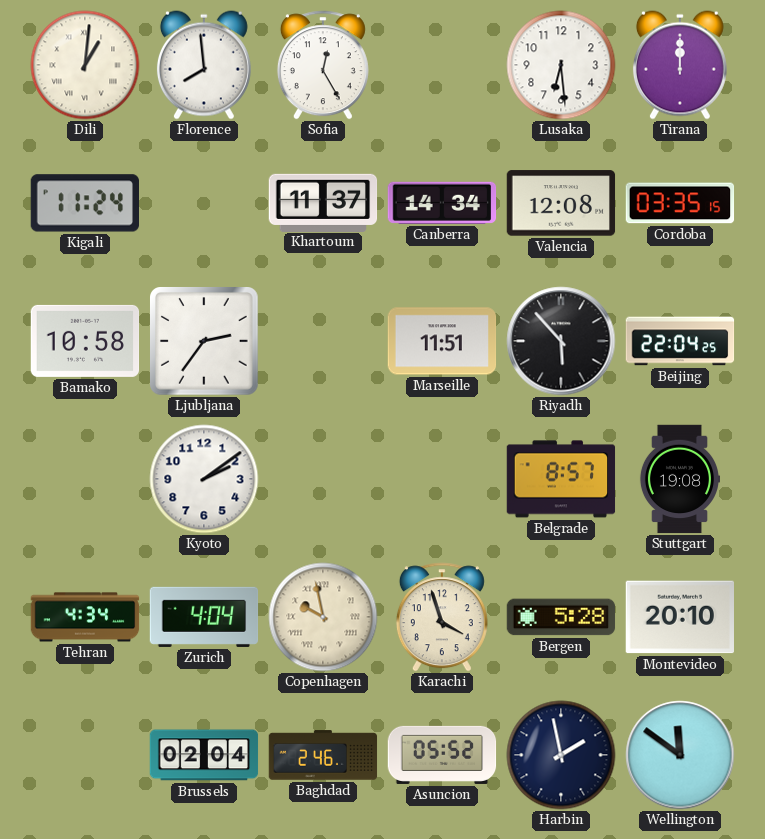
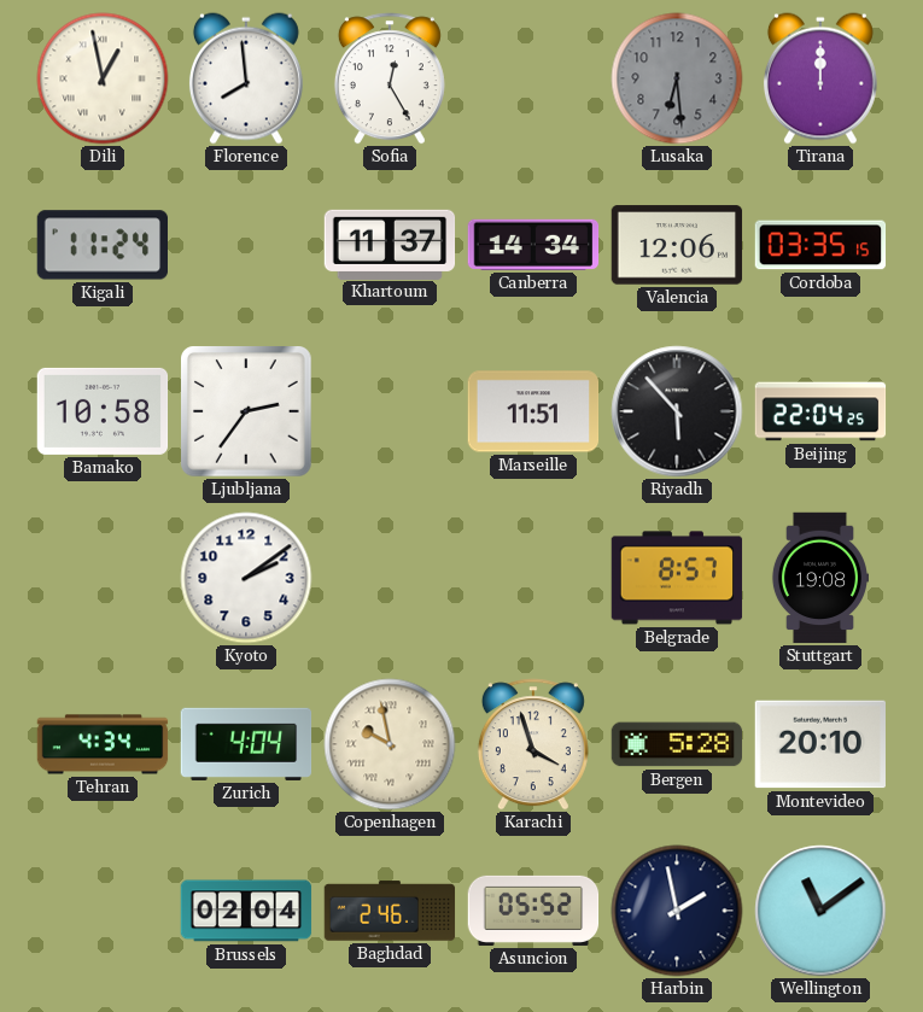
Dili: 1:01 -> 12:58
Lusaka dial: white -> grey
Valencia: 12:08 -> 12:06
Wellington: 11:51 -> 11:09
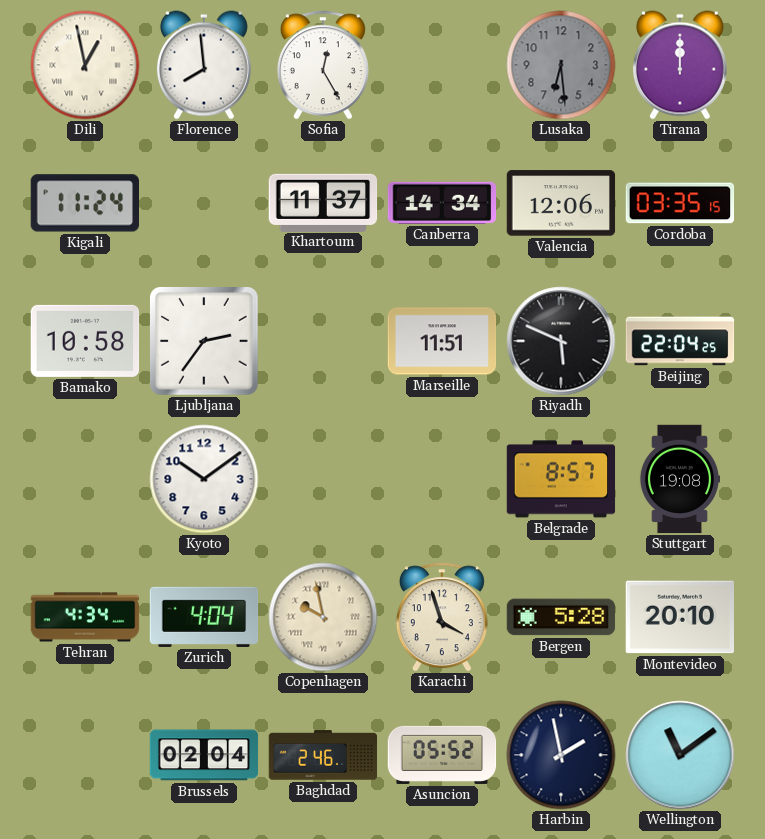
Riyadh: 5:53 -> 5:49
Kyoto: 2:09 -> 10:09
